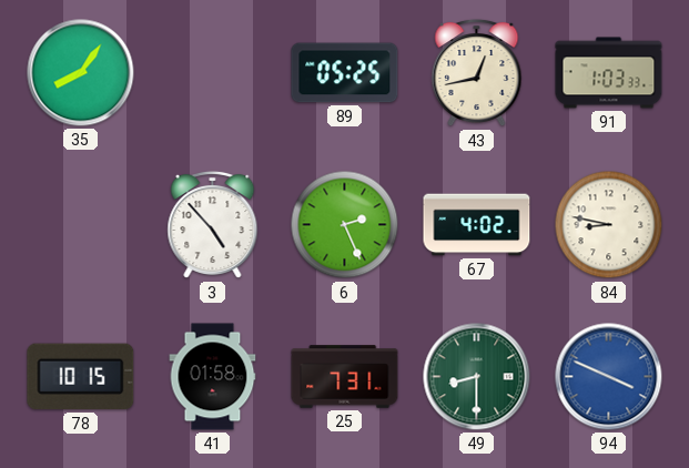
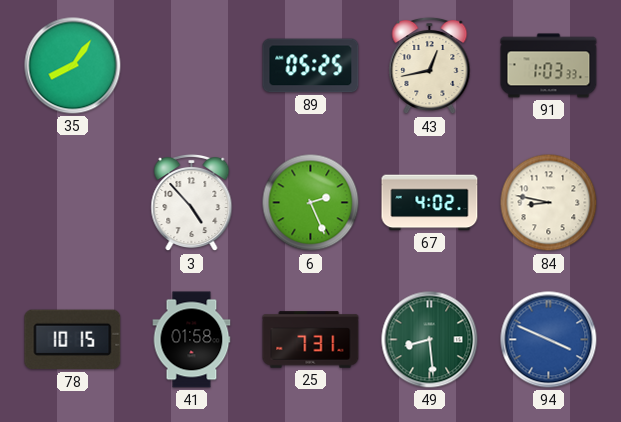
49: 8:30 -> 8:29
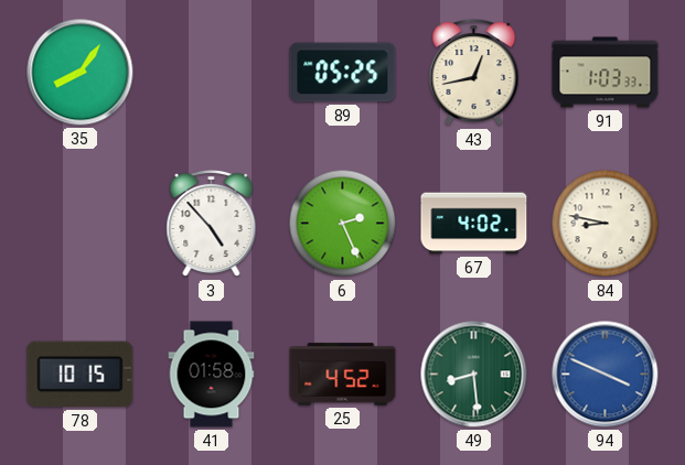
25: 7:31 -> 4:52
